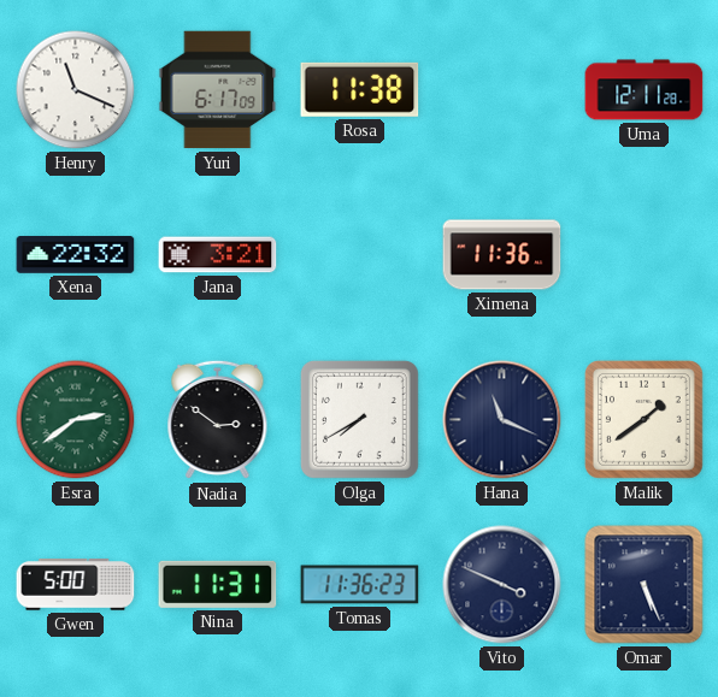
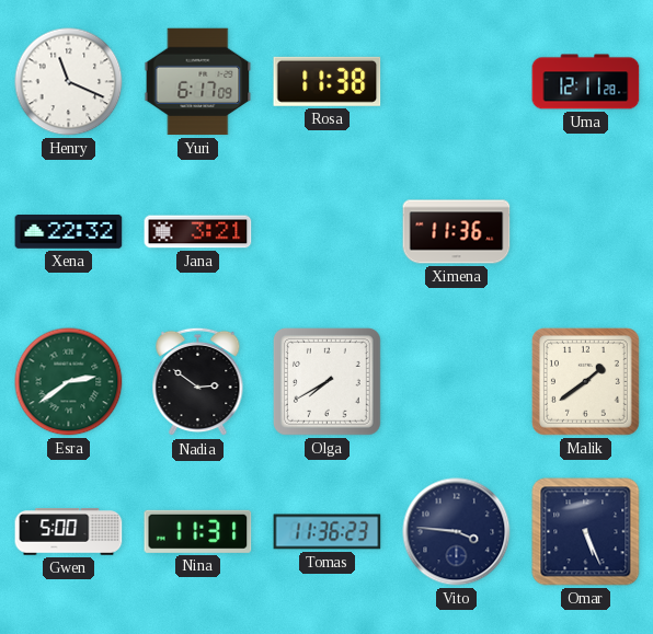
Hana: 11:19 -> none
Vito: 3:49 -> 3:46
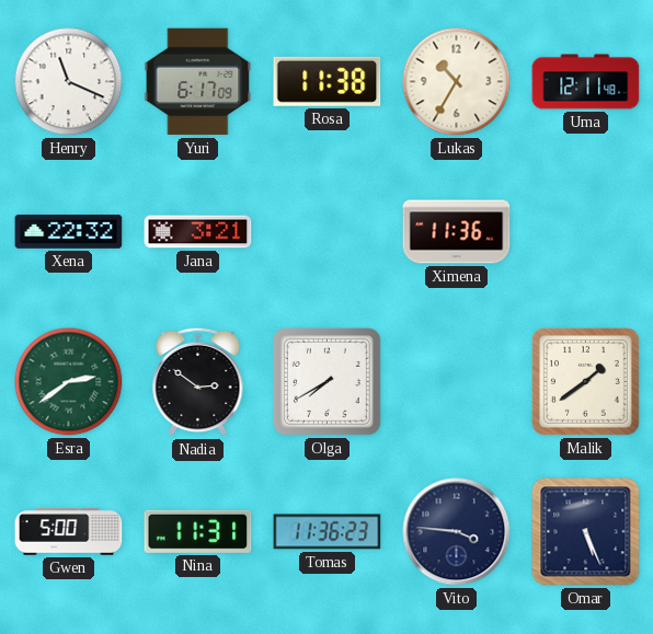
Lukas: none -> 10:35
Uma: 12:11:28 -> 12:11:48
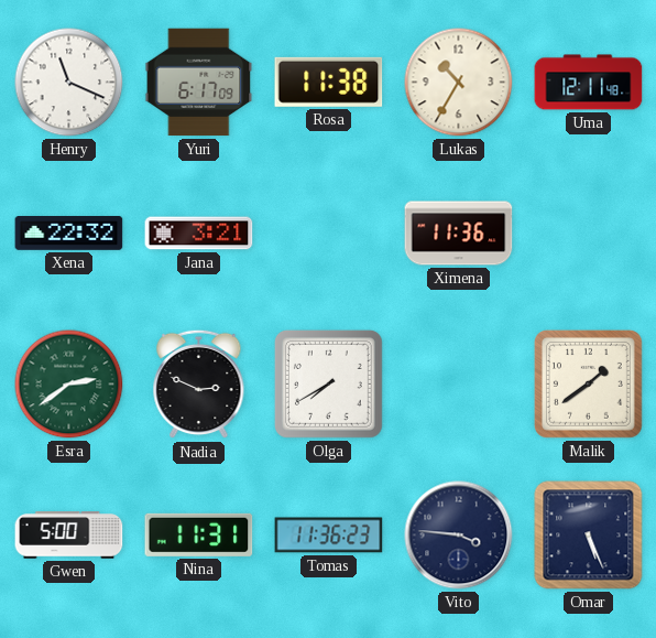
Nadia: 2:51 -> 2:49
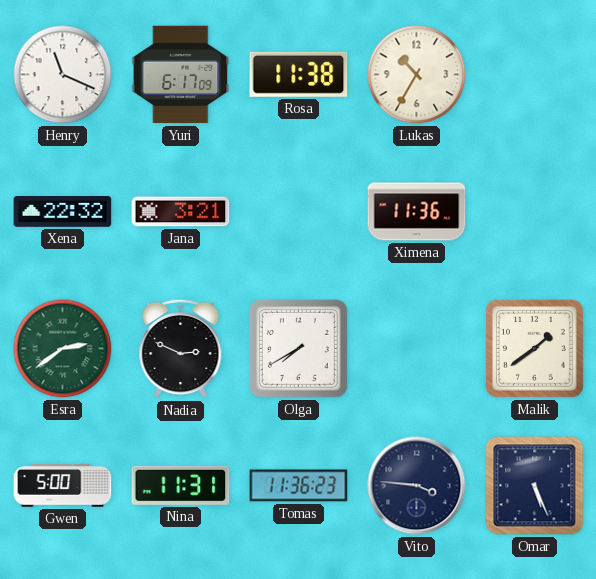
Uma: 12:11 -> none
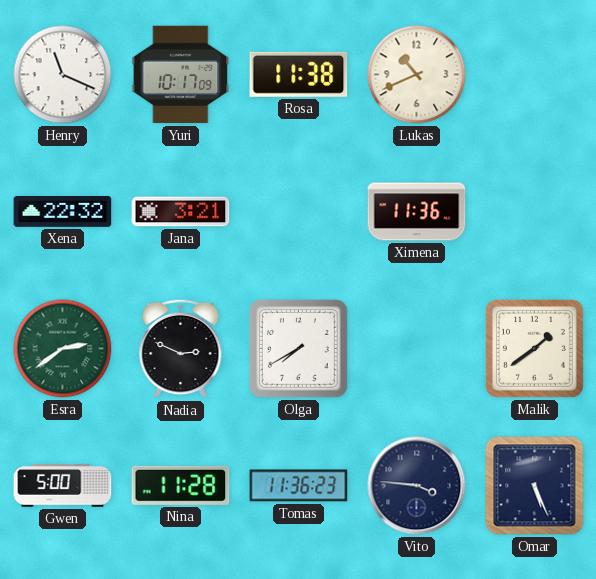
Yuri: 6:17 -> 10:17
Lukas: 10:35 -> 10:41
Nina: 11:31 -> 11:28
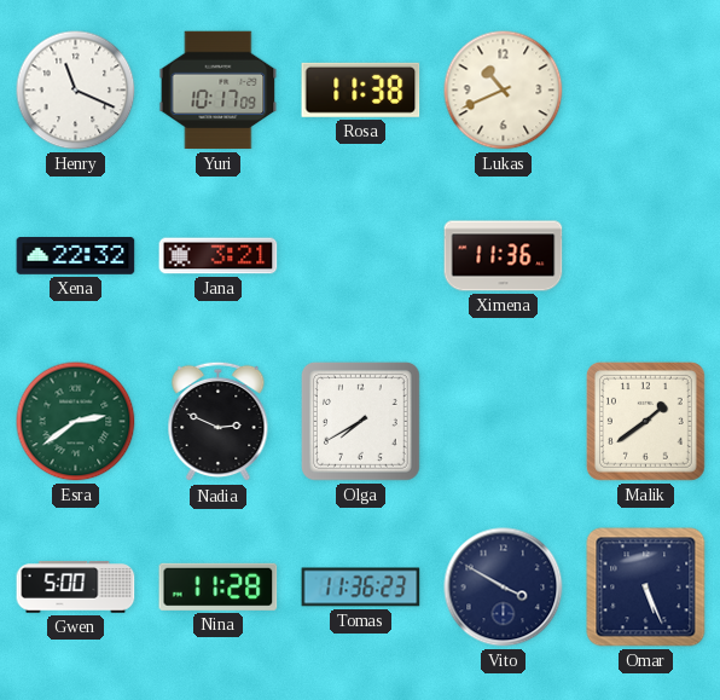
Vito: 3:46 -> 3:50
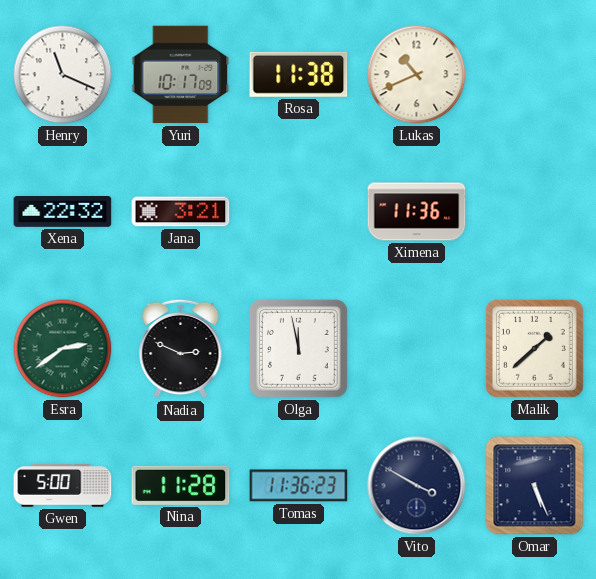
Olga: 7:40 -> 11:58
Malik: 1:39 -> 1:38
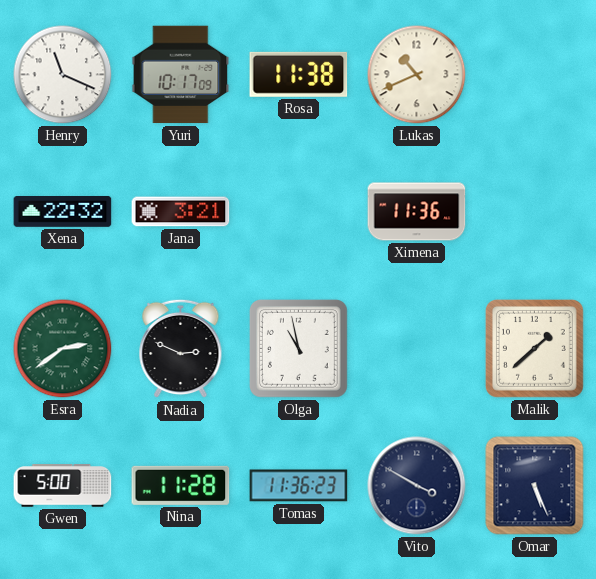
Olga: 11:58 -> 10:58
